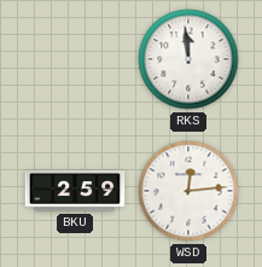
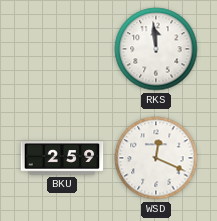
WSD: 12:14 -> 12:19
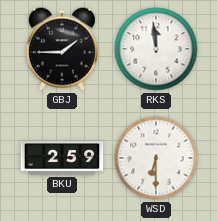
GBJ: none -> 1:45
WSD: 12:19 -> 6:30
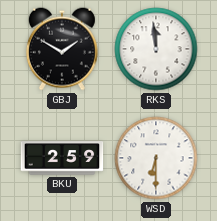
GBJ: 1:45 -> 1:50
